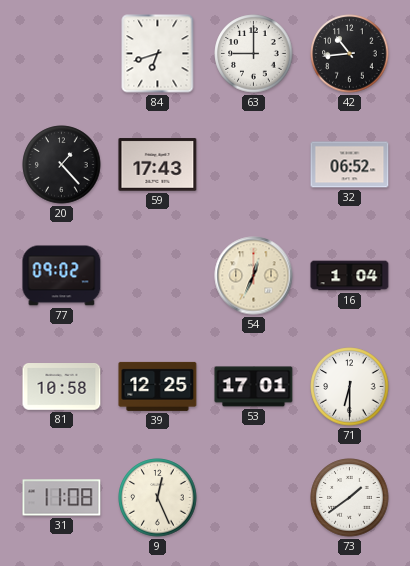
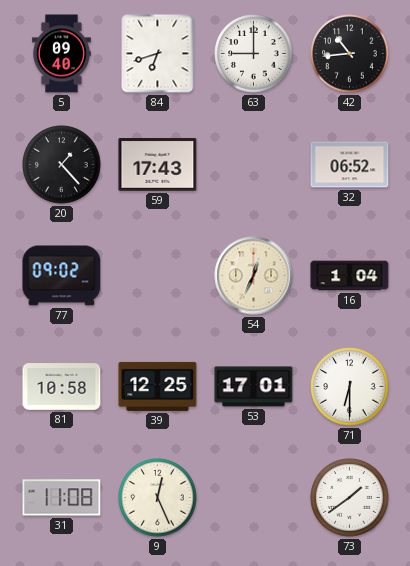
5: none -> 09:40
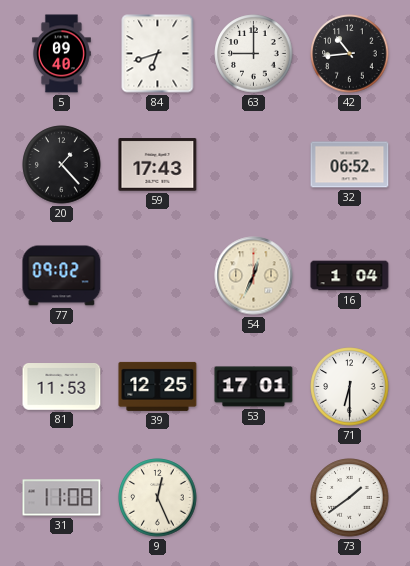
81: 10:58 -> 11:53
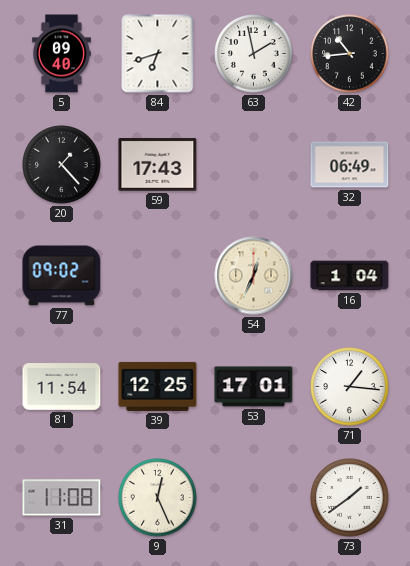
63: 9:00 -> 1:58
32: 06:52 -> 06:49
81: 11:53 -> 11:54
71: 6:30 -> 1:16
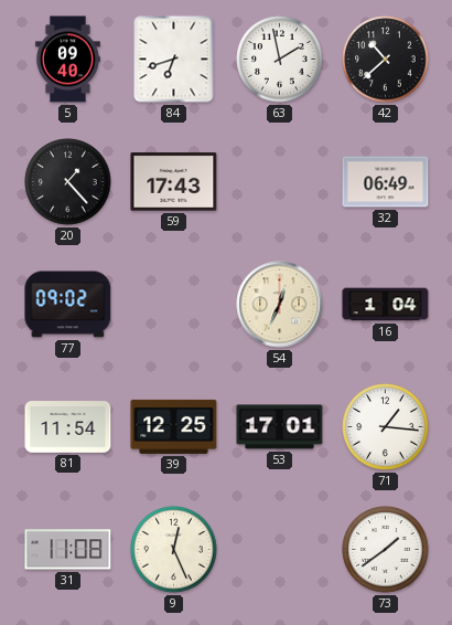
42: 10:44 -> 10:38
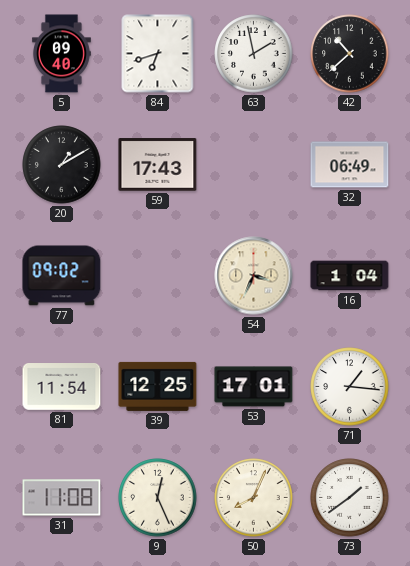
20: 1:23 -> 1:10
54: 12:34 -> 3:34
50: none -> 8:04
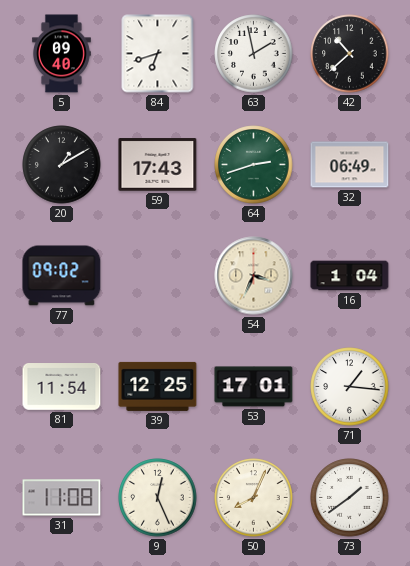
64: none -> 2:42
